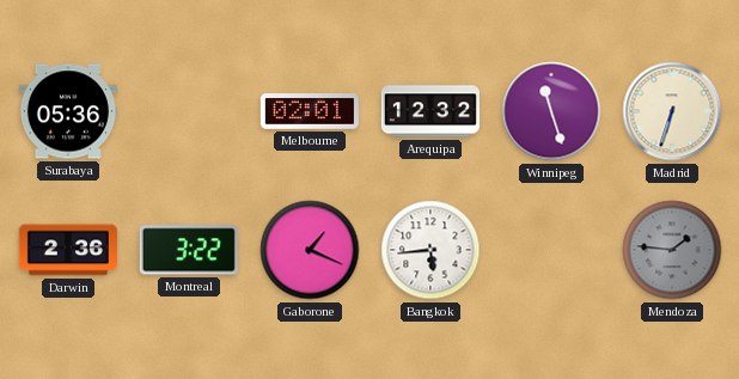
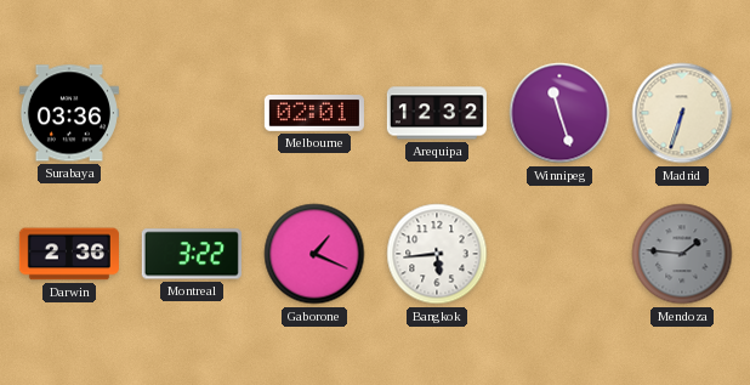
Surabaya: 05:36 -> 03:36
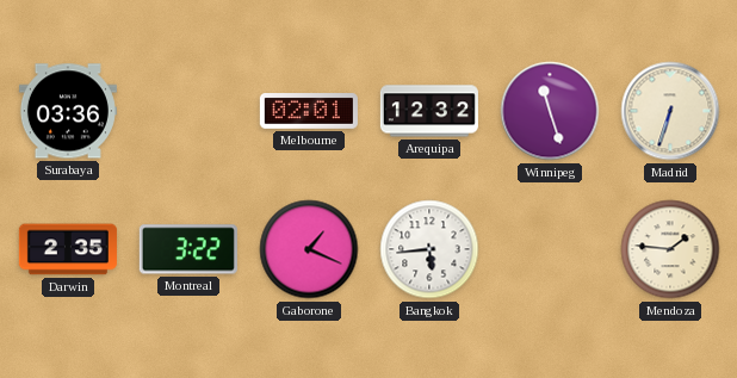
Darwin: 2:36 -> 2:35
Mendoza dial: grey -> cream
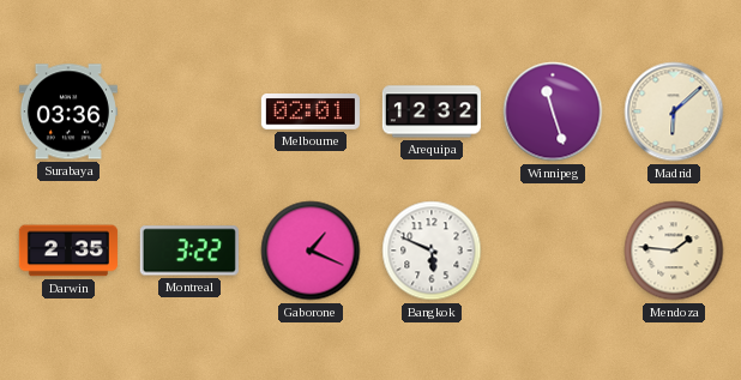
Madrid: 6:33 -> 6:08
Bangkok: 5:44 -> 5:49
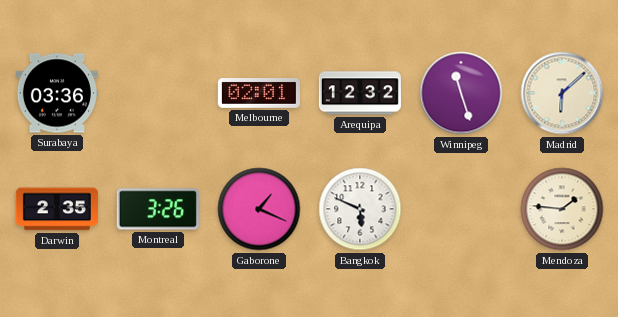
Montreal: 3:22 -> 3:26
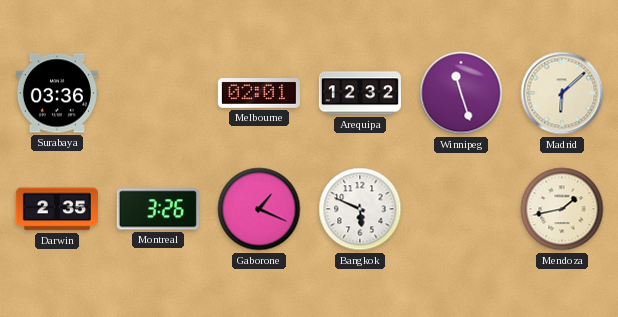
Mendoza: 1:46 -> 1:43
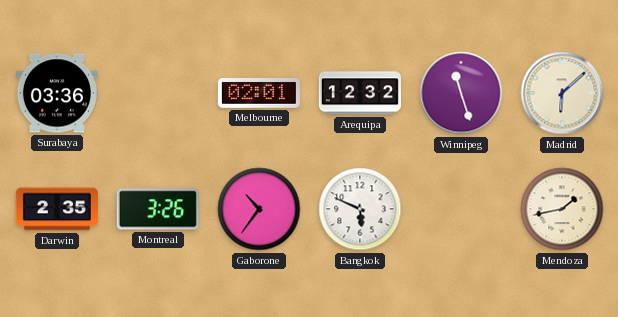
Gaborone: 1:19 -> 10:36
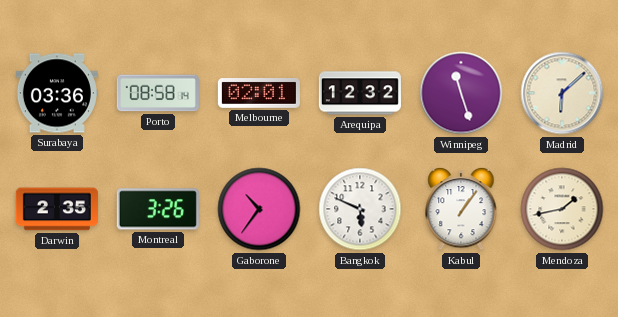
Porto: none -> 08:58
Kabul: none -> 1:06
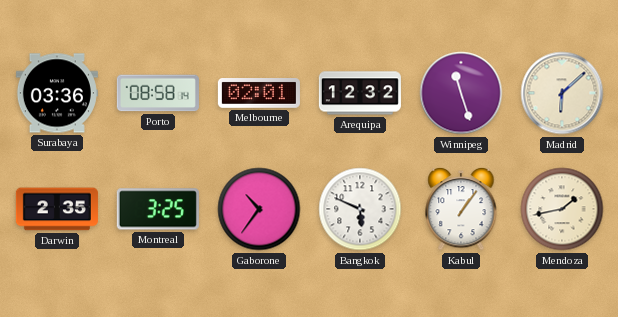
Montreal: 3:26 -> 3:25
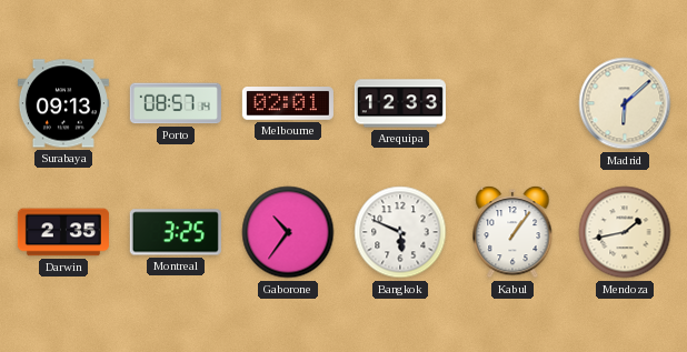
Surabaya: 03:36 -> 09:13
Porto: 08:58 -> 08:57
Arequipa: 12:32 -> 12:33
Winnipeg: 11:27 -> none
